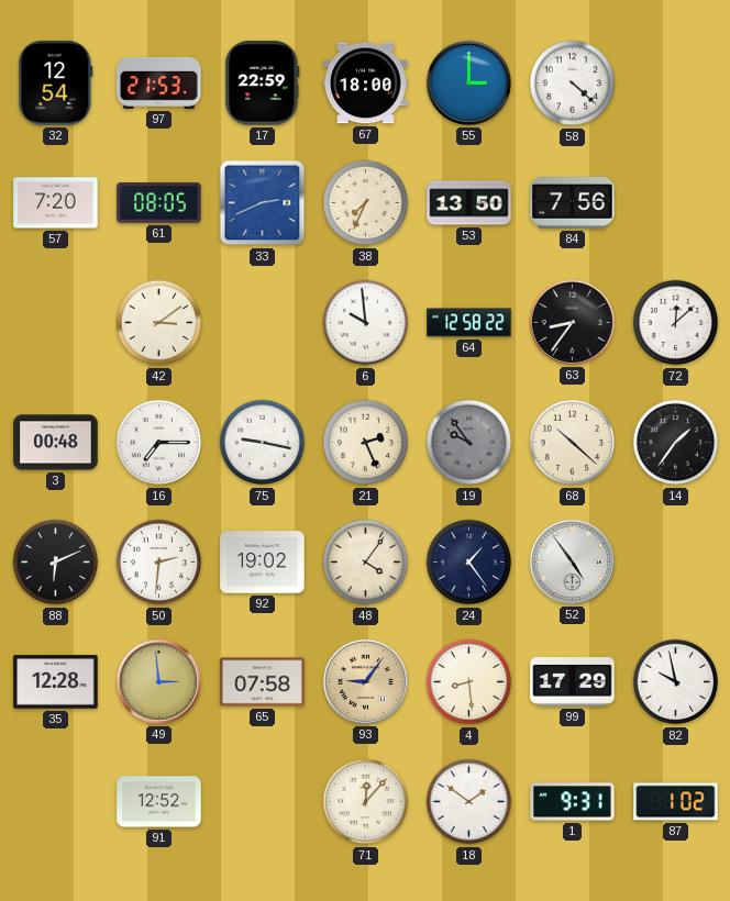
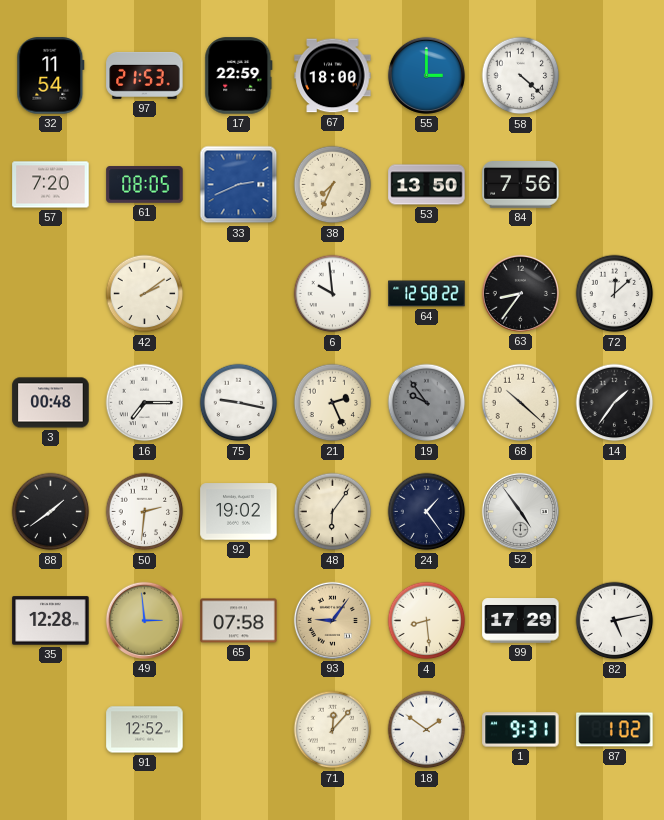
32: 12:54 -> 11:54
42: 3:09 -> 2:09
88: 6:11 -> 1:39
48: 4:06 -> 6:06
82: 9:58 -> 5:13
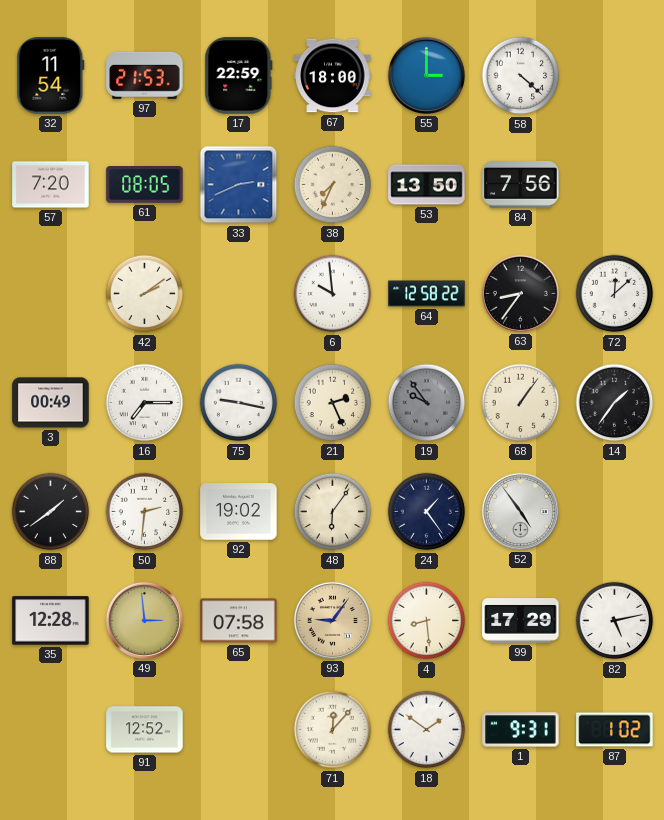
3: 00:48 -> 00:49
68: 10:22 -> 1:06
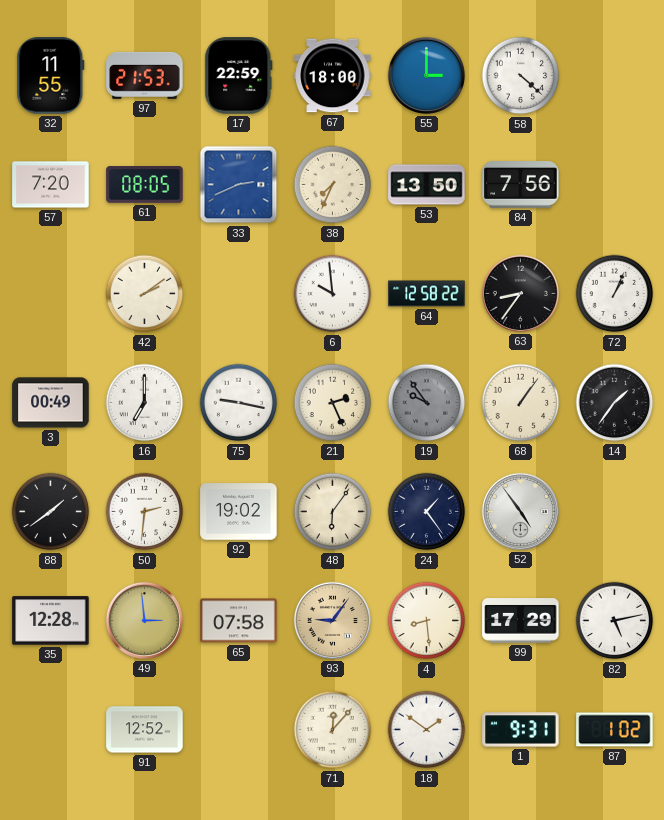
32: 11:54 -> 11:55
72: 12:08 -> 1:04
16: 7:15 -> 7:00
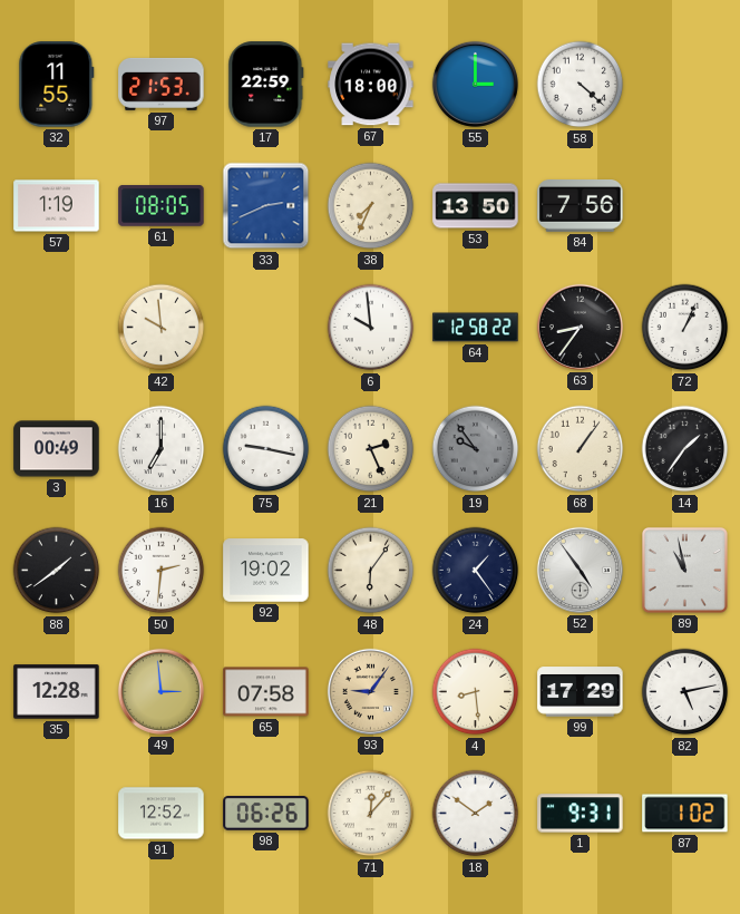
57: 7:20 -> 1:19
42: 2:09 -> 9:59
89: none -> 10:58
98: none -> 06:26
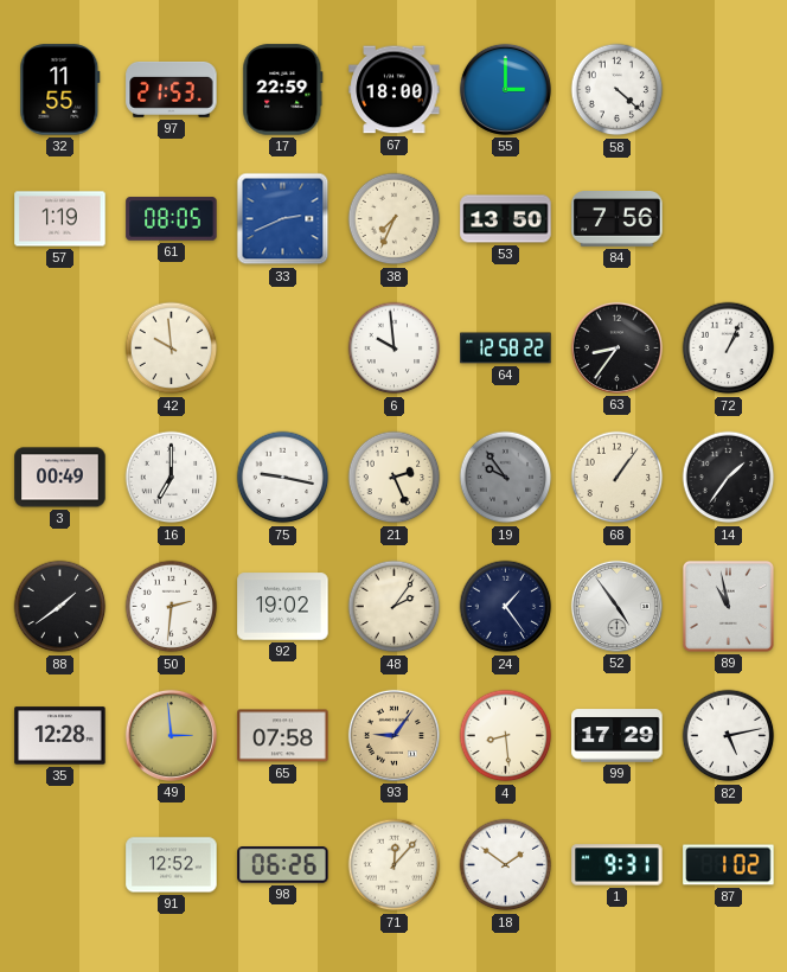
48: 6:06 -> 2:06
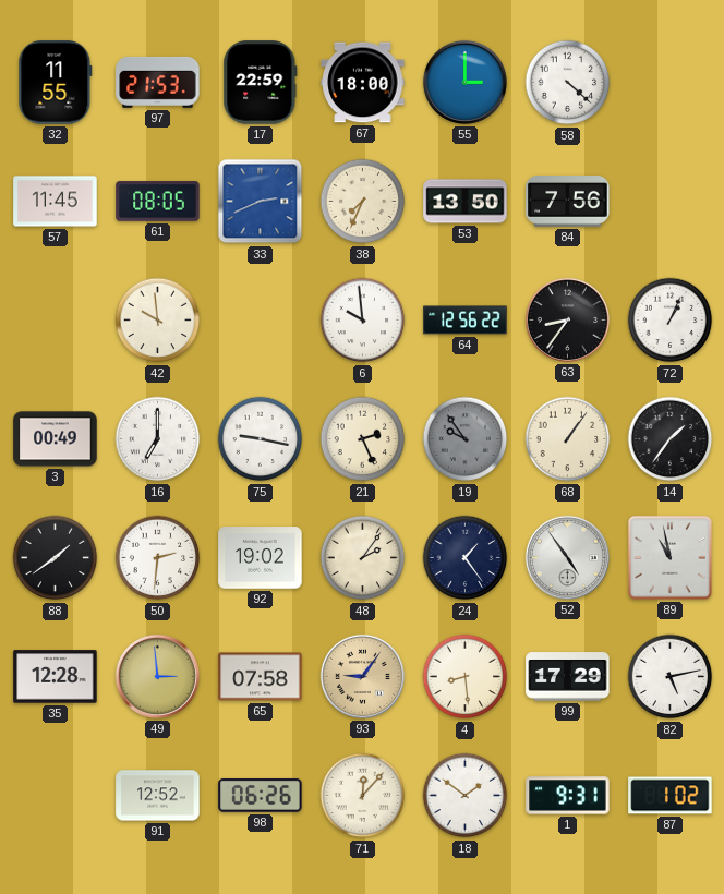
57: 1:19 -> 11:45
64: 12:58 -> 12:56
